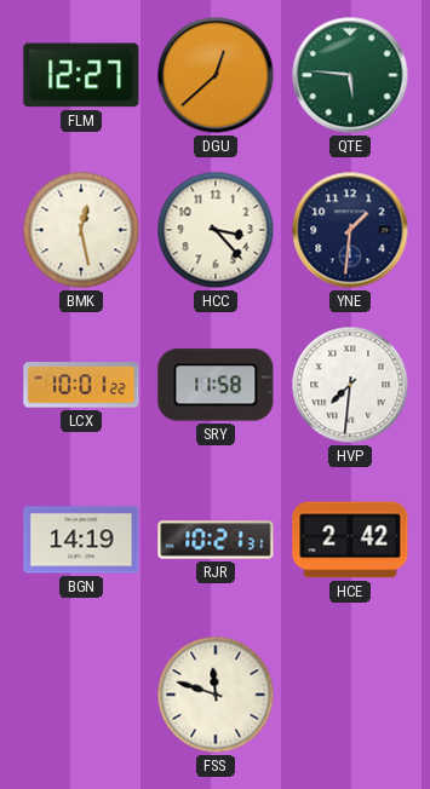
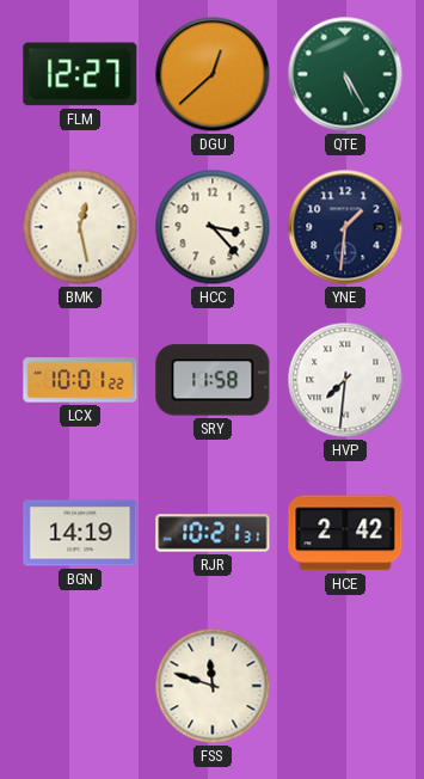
QTE: 5:46 -> 5:25
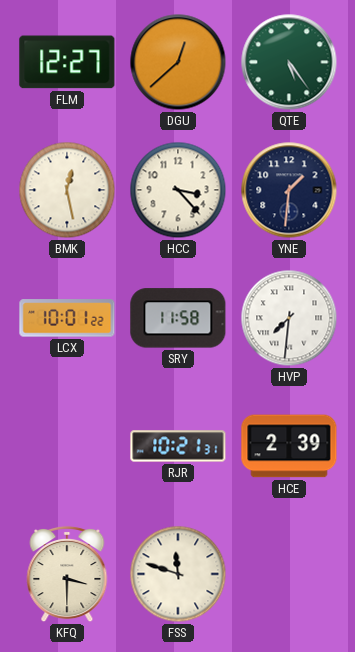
QTE: 5:25 -> 5:24
BGN: 14:19 -> none
HCE: 2:42 -> 2:39
KFQ: none -> 3:30
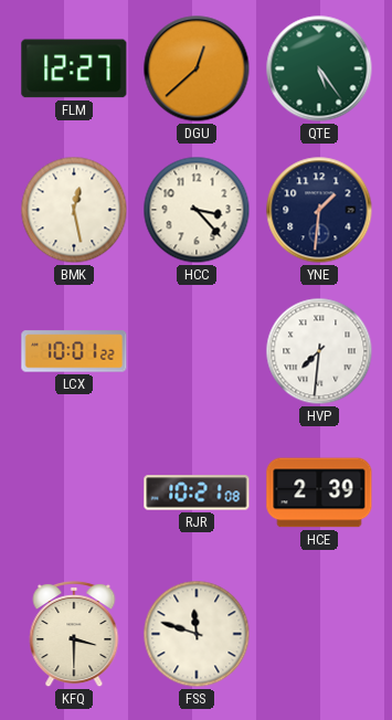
SRY: 11:58 -> none
RJR: 10:21:31 -> 10:21:08
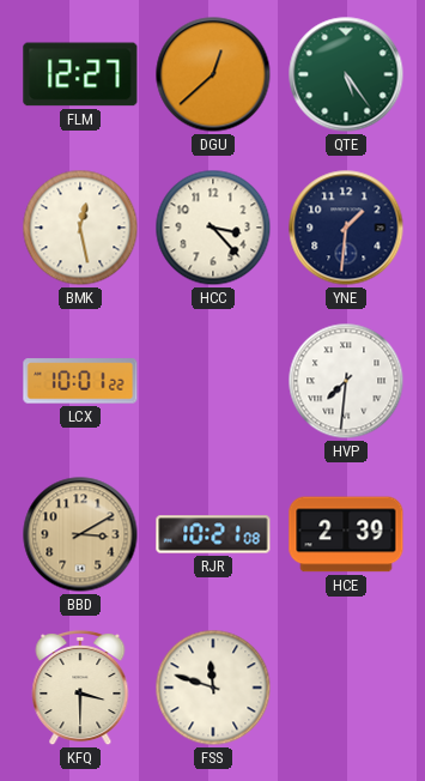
BBD: none -> 3:10
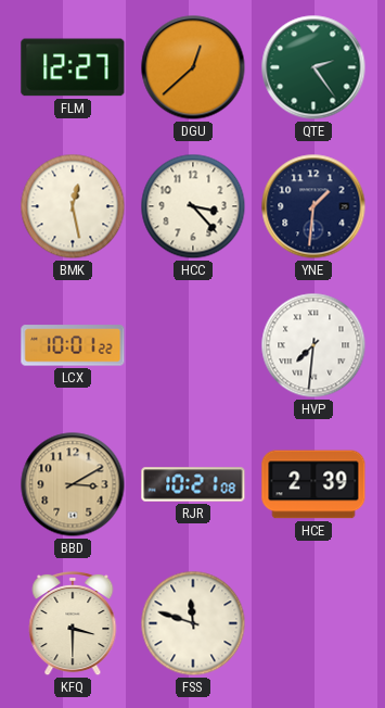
QTE: 5:24 -> 2:24
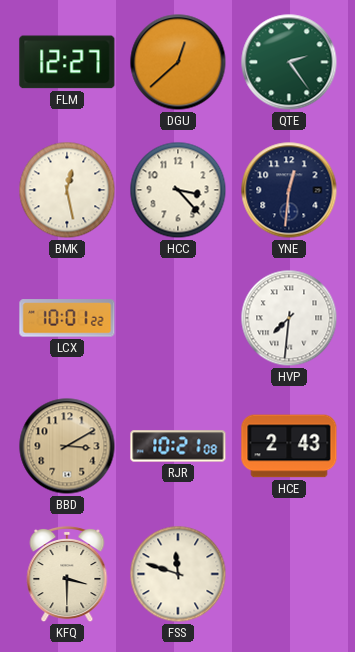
YNE: 1:31 -> 12:31
HCE: 2:39 -> 2:43
